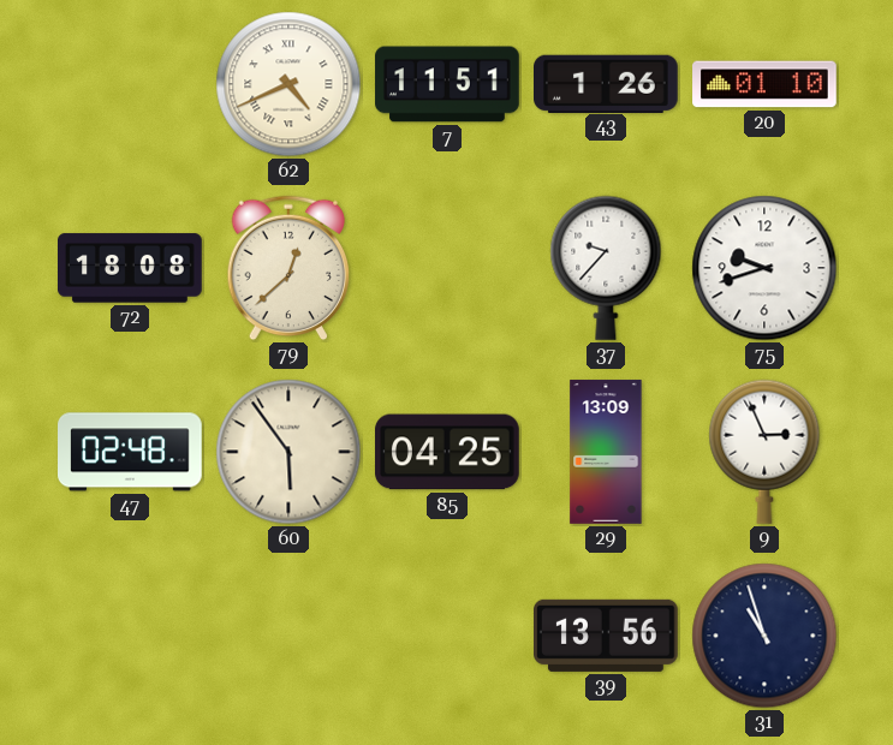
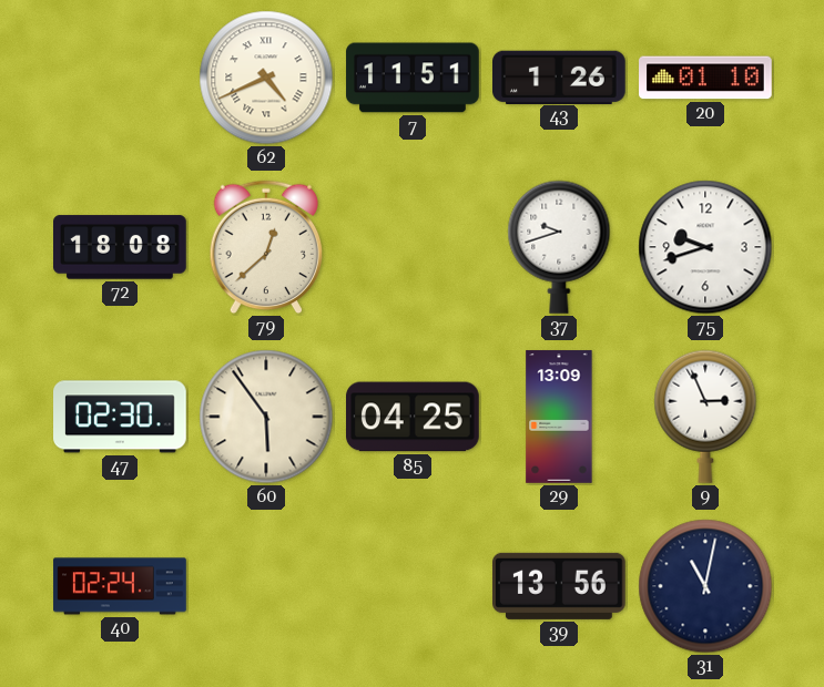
37: 9:37 -> 9:42
47: 02:48 -> 02:30
40: none -> 02:24
31: 10:57 -> 11:02
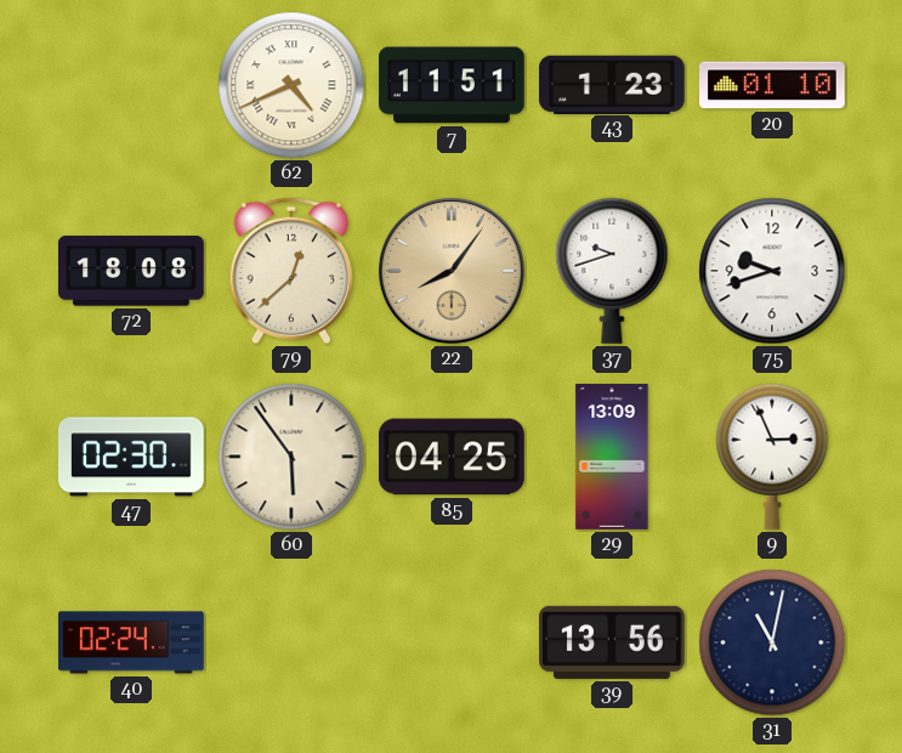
43: 1:26 -> 1:23
22: none -> 8:06
